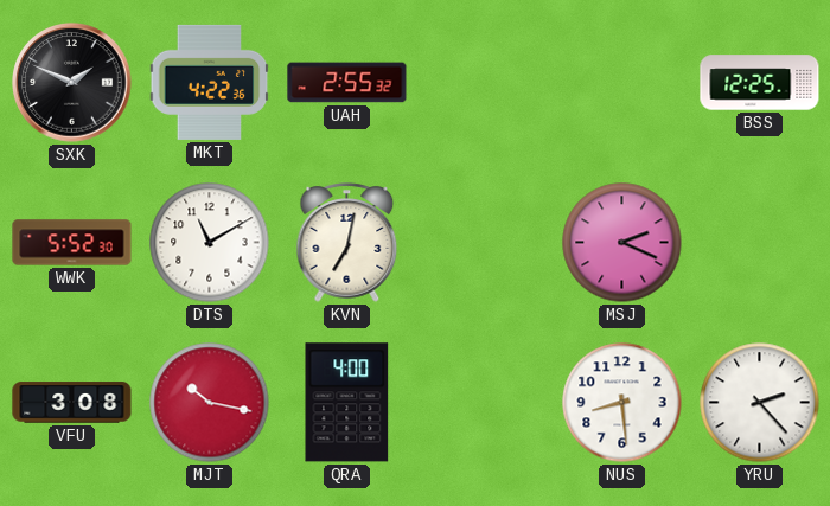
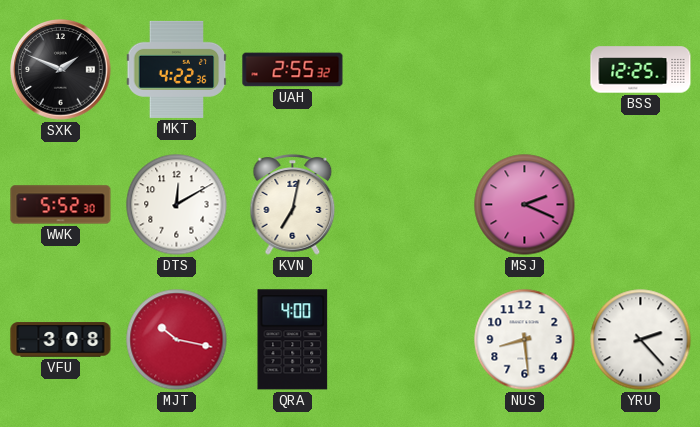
DTS: 11:10 -> 12:10
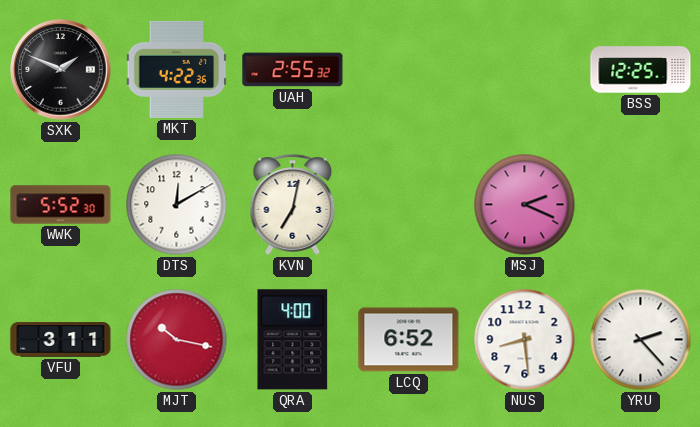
VFU: 3:08 -> 3:11
LCQ: none -> 6:52
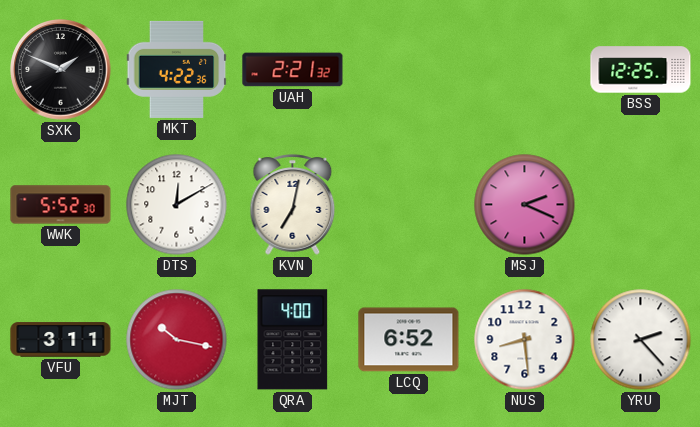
UAH: 2:55 -> 2:21
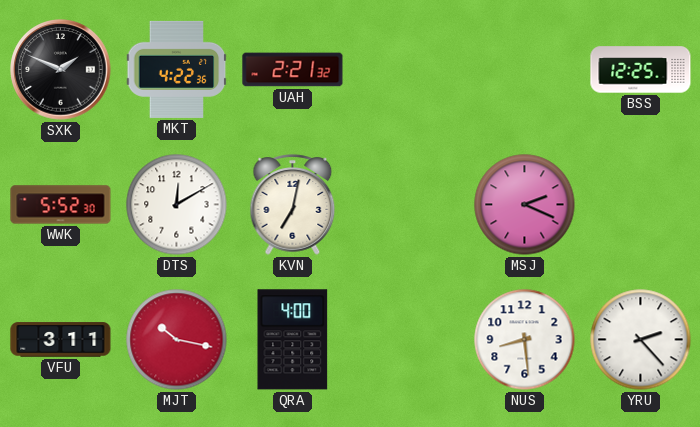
LCQ: 6:52 -> none
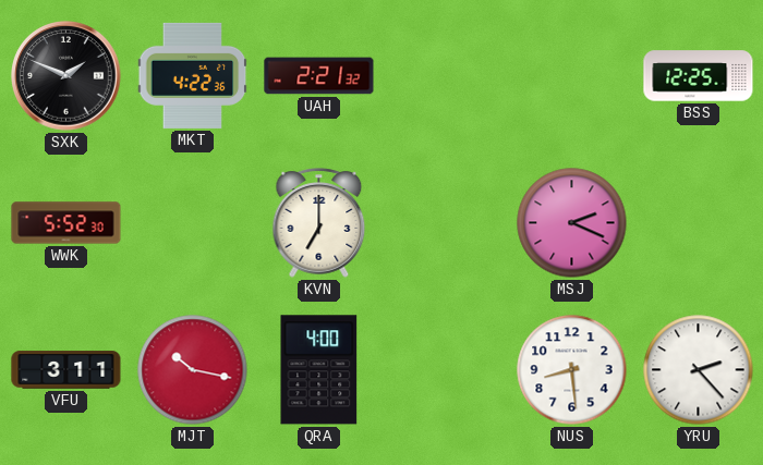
DTS: 12:10 -> none
KVN: 7:02 -> 7:00
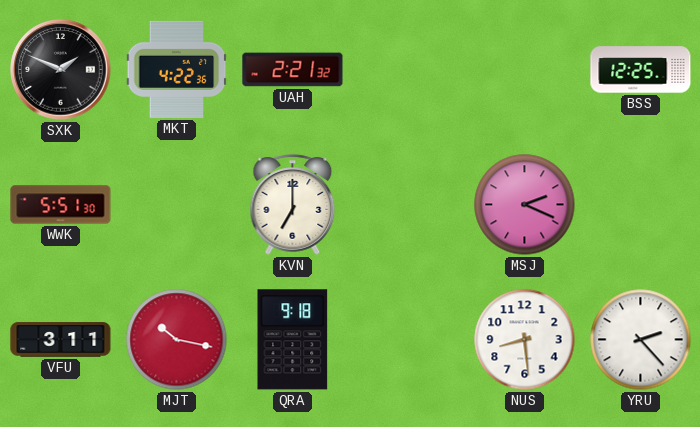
WWK: 5:52 -> 5:51
QRA: 4:00 -> 9:18
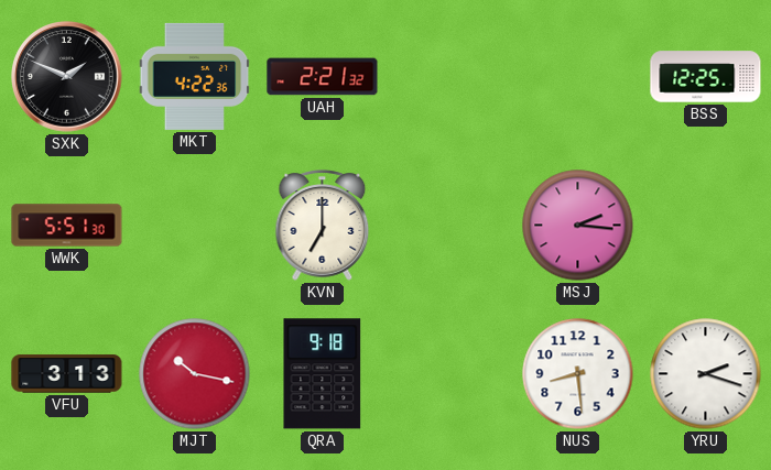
MSJ: 2:19 -> 2:16
VFU: 3:11 -> 3:13
YRU: 2:23 -> 2:18
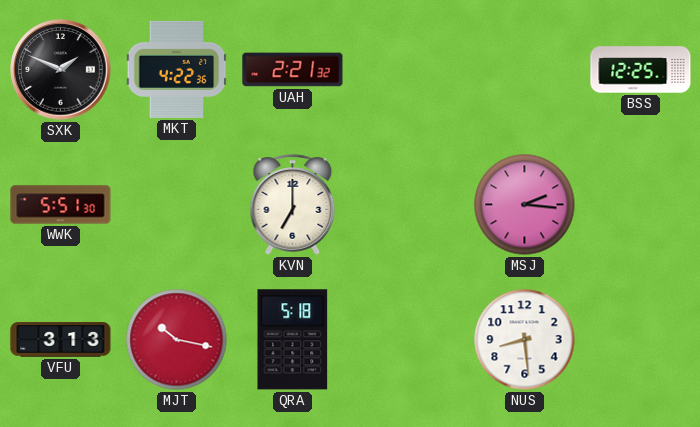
QRA: 9:18 -> 5:18
YRU: 2:18 -> none
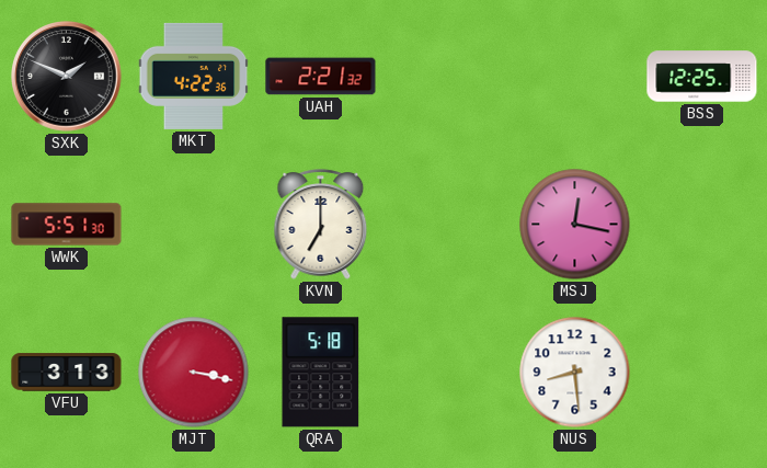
MSJ: 2:16 -> 12:17
MJT: 10:17 -> 3:17
